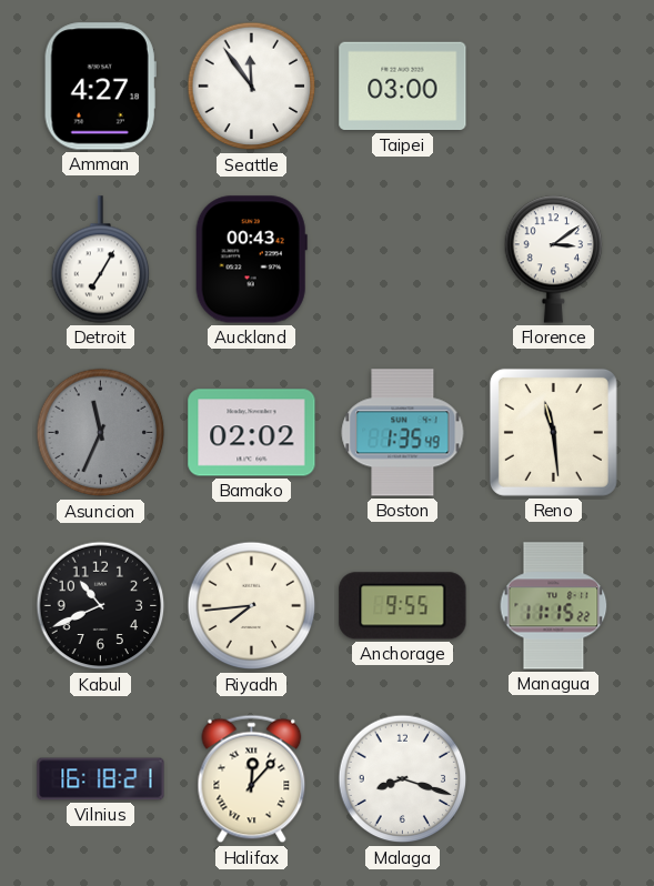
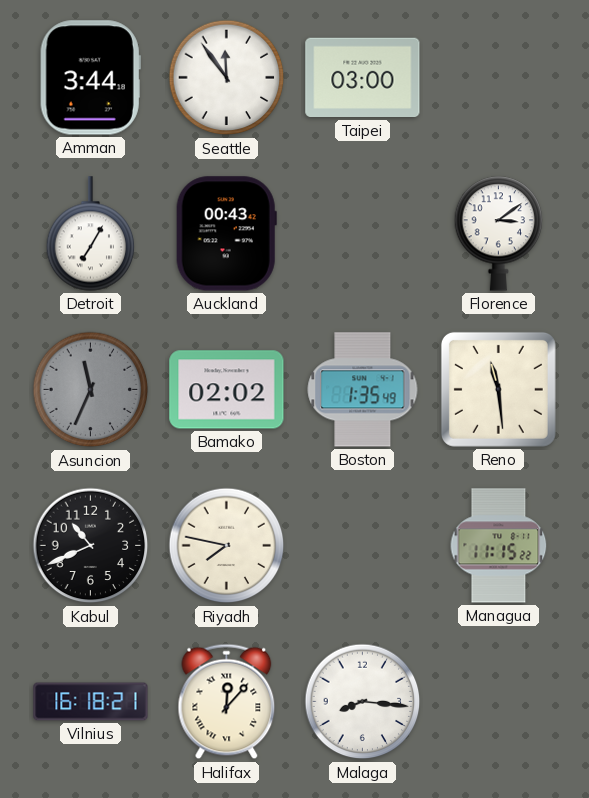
Amman: 4:27 -> 3:44
Riyadh: 7:44 -> 7:47
Anchorage: 9:55 -> none
Malaga: 8:18 -> 8:16
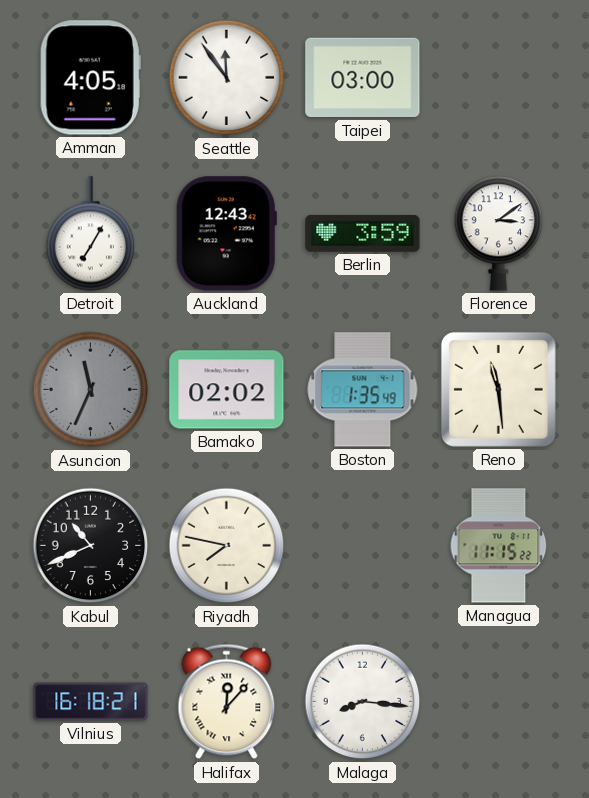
Amman: 3:44 -> 4:05
Auckland: 00:43 -> 12:43
Berlin: none -> 3:59
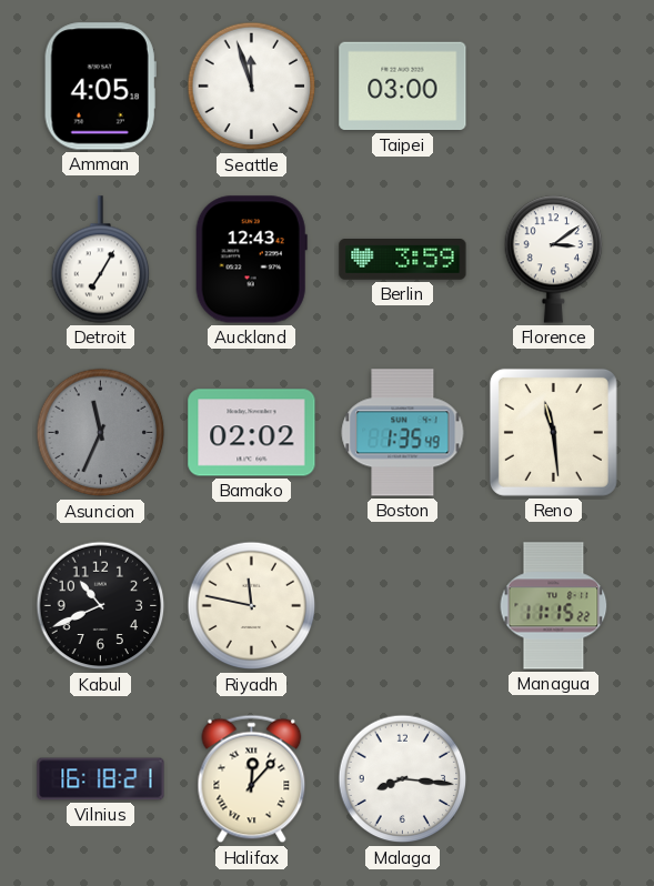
Seattle: 11:54 -> 11:57
Riyadh: 7:47 -> 11:47
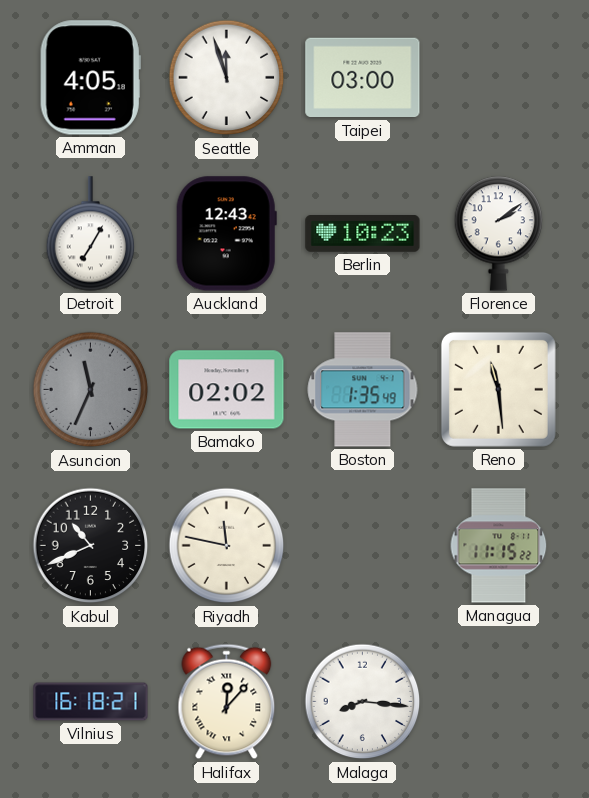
Berlin: 3:59 -> 10:23
Florence: 3:09 -> 2:09
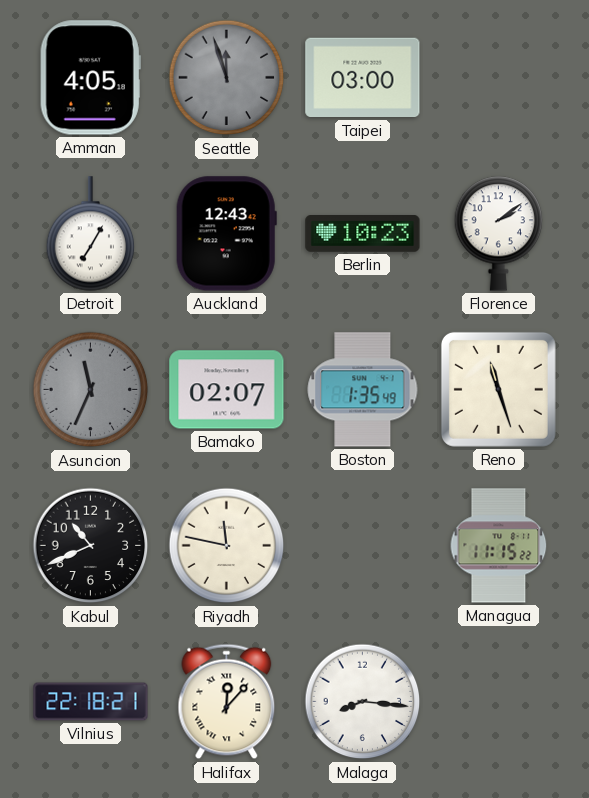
Seattle dial: white -> grey
Bamako: 02:02 -> 02:07
Reno: 11:29 -> 11:27
Vilnius: 16:18 -> 22:18
